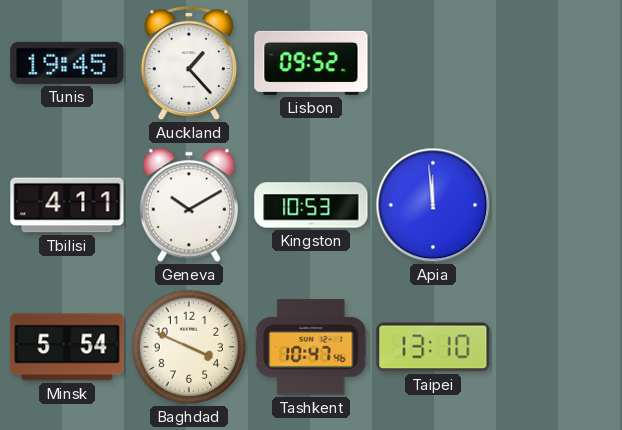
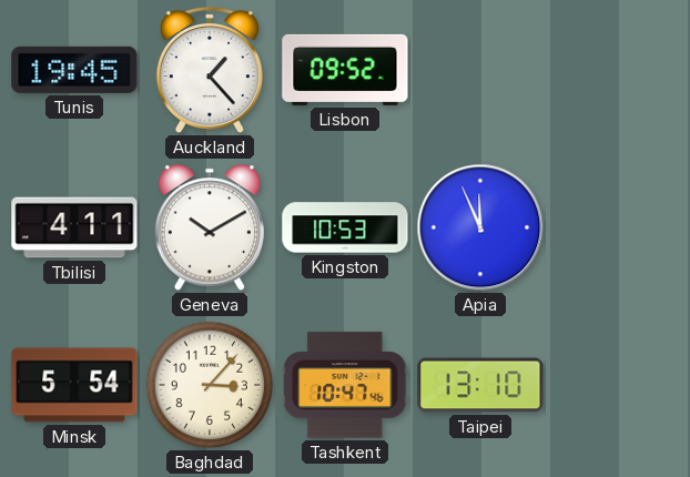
Apia: 11:59 -> 11:56
Baghdad: 3:49 -> 3:07
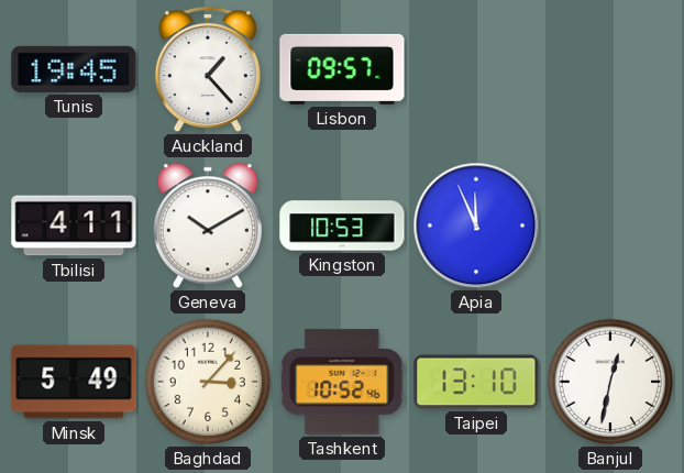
Lisbon: 09:52 -> 09:57
Minsk: 5:54 -> 5:49
Tashkent: 10:47 -> 10:52
Banjul: none -> 12:32
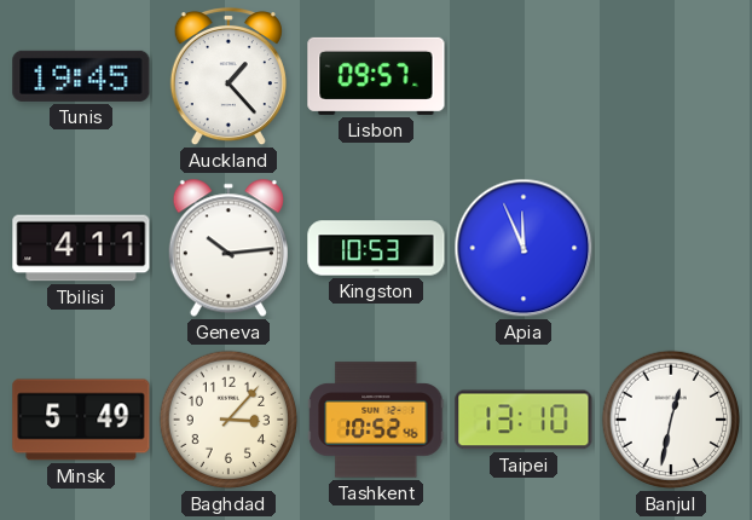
Geneva: 10:10 -> 10:14
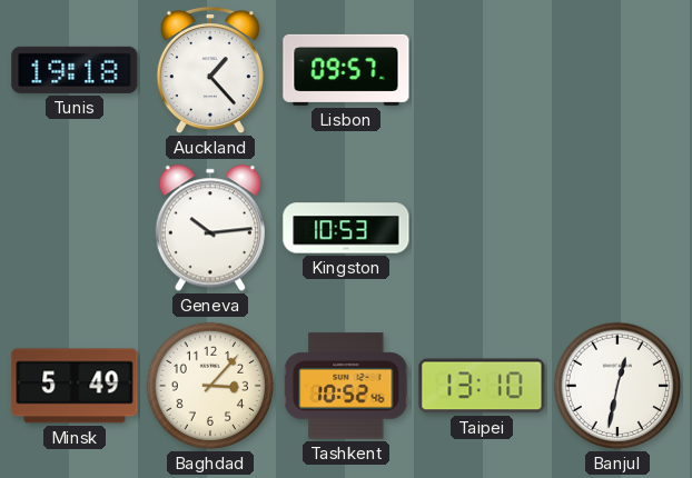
Tunis: 19:45 -> 19:18
Tbilisi: 4:11 -> none
Apia: 11:56 -> none
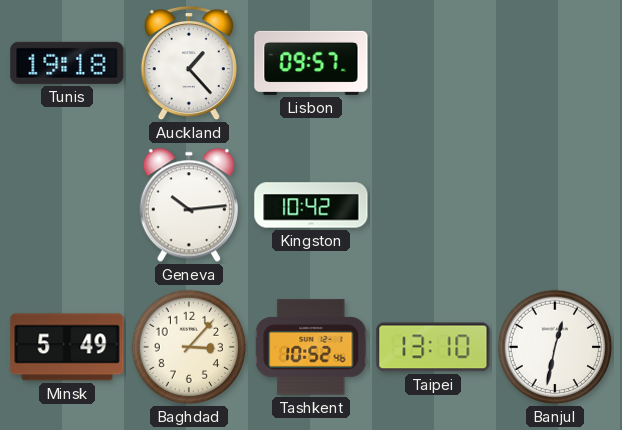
Kingston: 10:53 -> 10:42
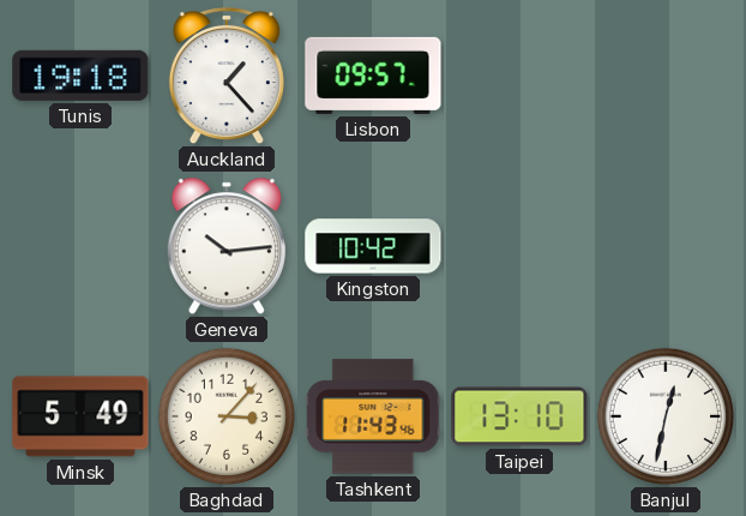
Tashkent: 10:52 -> 11:43
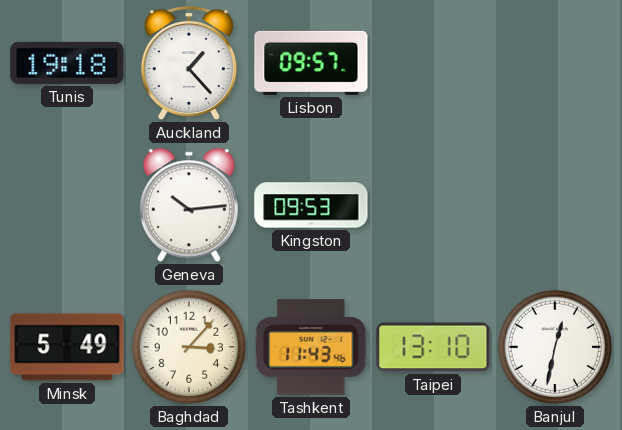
Kingston: 10:42 -> 09:53
